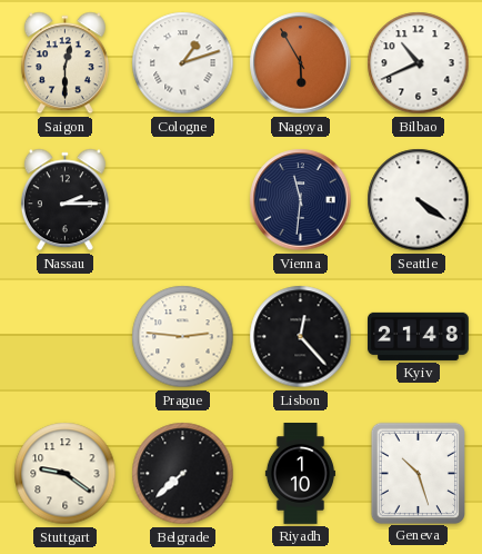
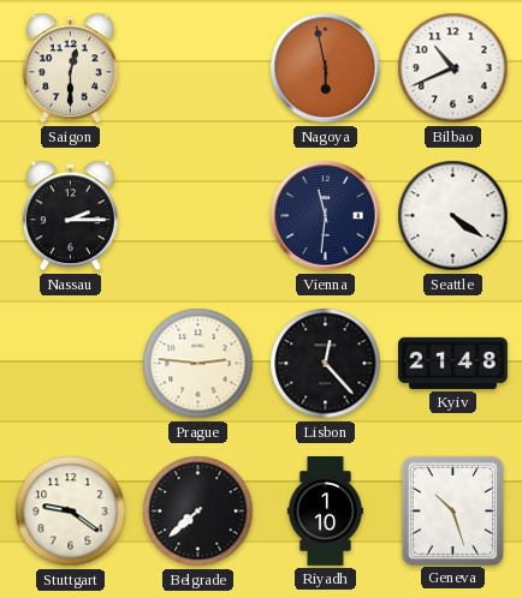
Cologne: 1:12 -> none
Nagoya: 5:55 -> 5:58
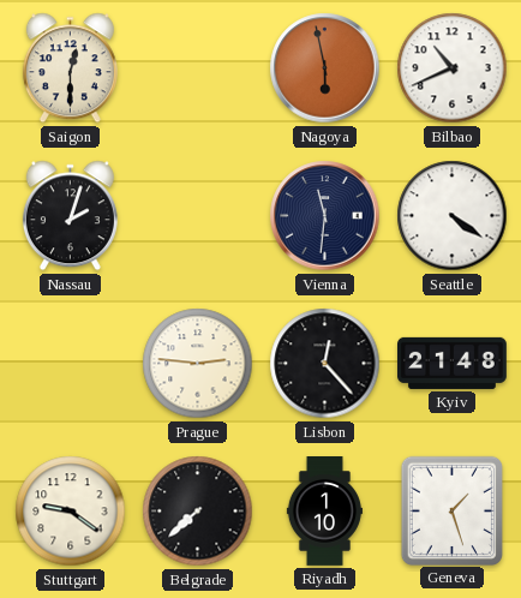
Nassau: 2:15 -> 2:03
Geneva: 10:27 -> 1:27
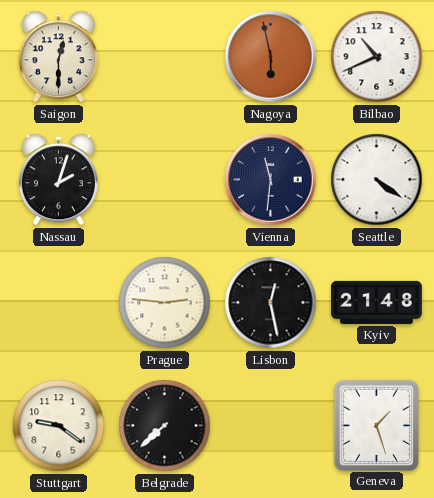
Lisbon: 12:23 -> 12:28
Riyadh: 1:10 -> none
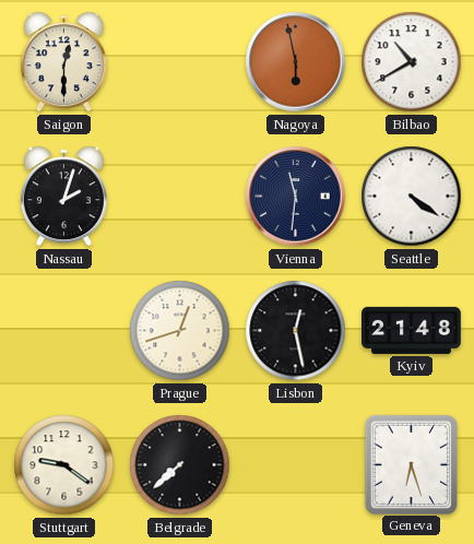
Bilbao: 10:41 -> 10:40
Prague: 2:46 -> 12:42
Geneva: 1:27 -> 6:27
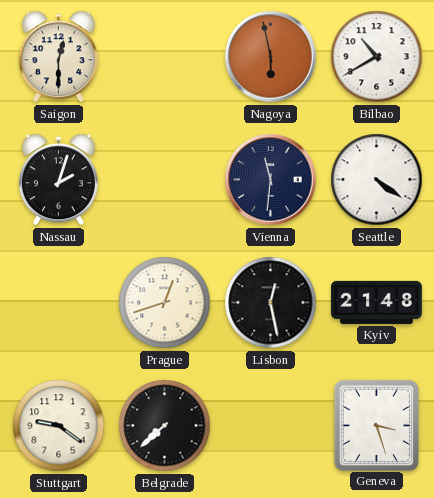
Geneva: 6:27 -> 3:27
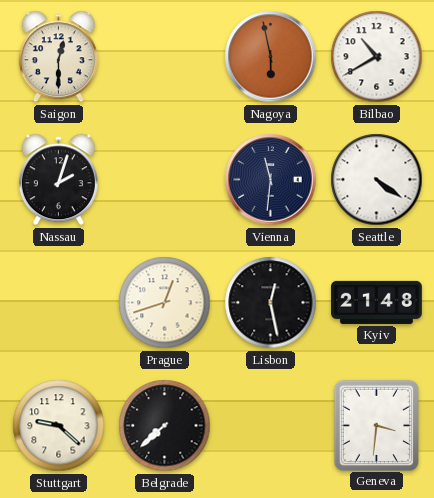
Stuttgart: 9:21 -> 9:22
Geneva: 3:27 -> 3:31
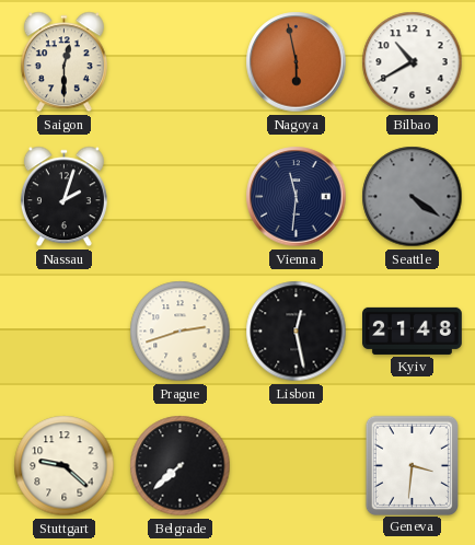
Seattle dial: white -> grey
Prague: 12:42 -> 2:42
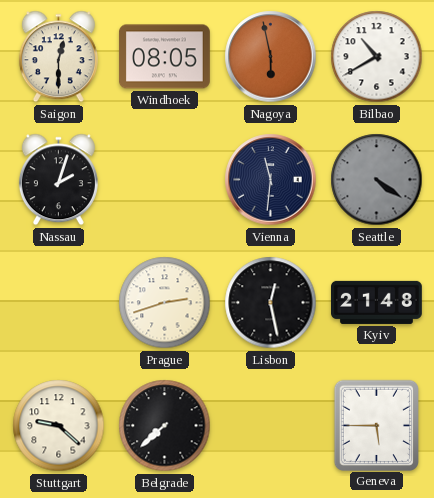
Windhoek: none -> 08:05
Geneva: 3:31 -> 5:45
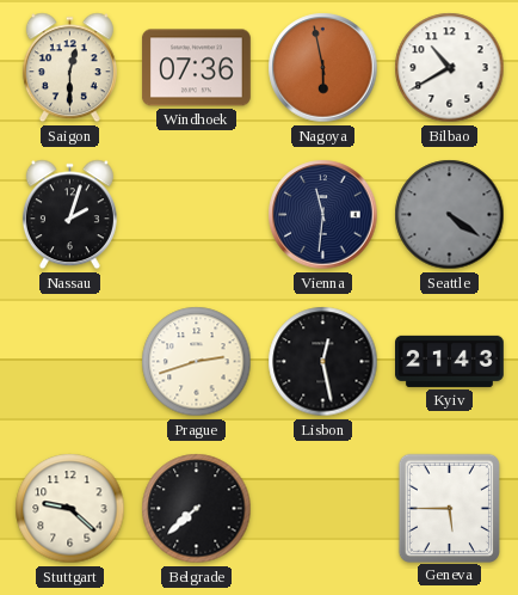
Windhoek: 08:05 -> 07:36
Kyiv: 21:48 -> 21:43
